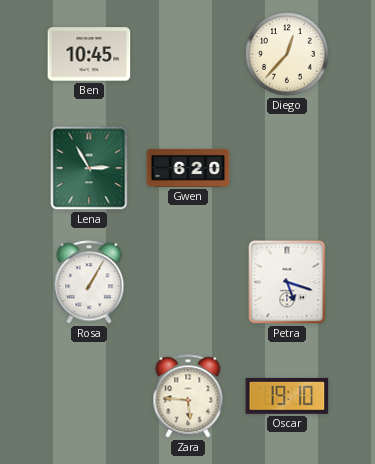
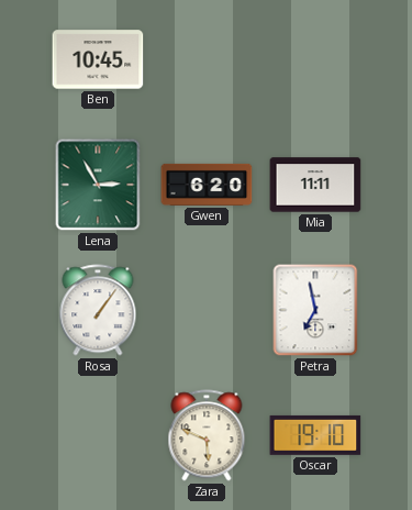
Diego: 12:37 -> none
Mia: none -> 11:11
Rosa: 1:05 -> 1:06
Petra: 5:18 -> 6:58
Zara: 5:46 -> 5:49
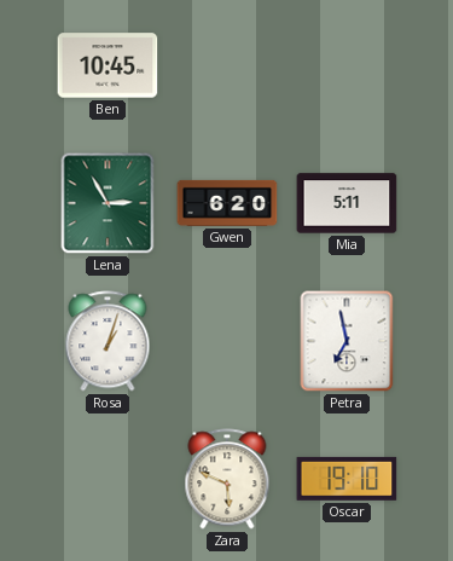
Mia: 11:11 -> 5:11
Rosa: 1:06 -> 1:03
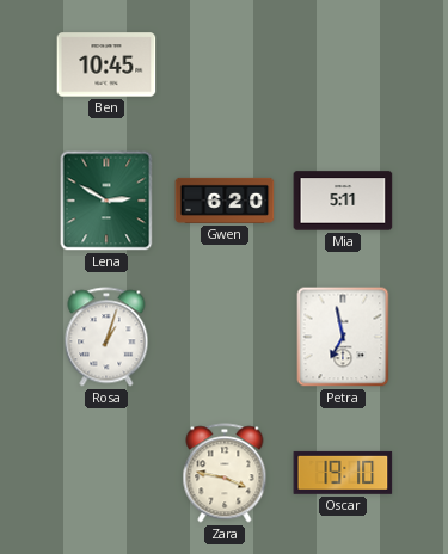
Lena: 2:55 -> 2:50
Zara: 5:49 -> 3:47
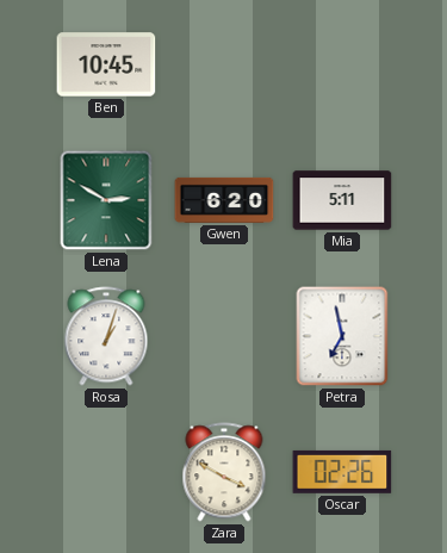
Zara: 3:47 -> 3:50
Oscar: 19:10 -> 02:26
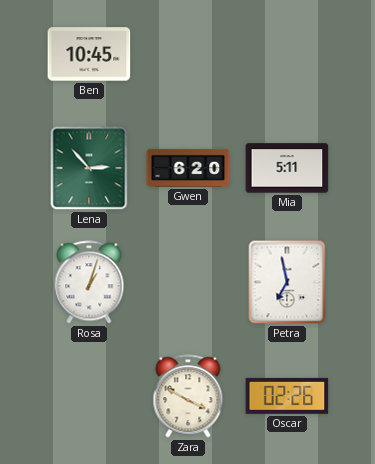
Lena: 2:50 -> 2:53
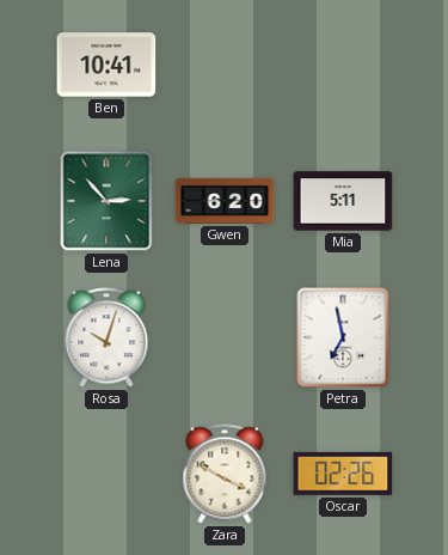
Ben: 10:45 -> 10:41
Rosa: 1:03 -> 10:03
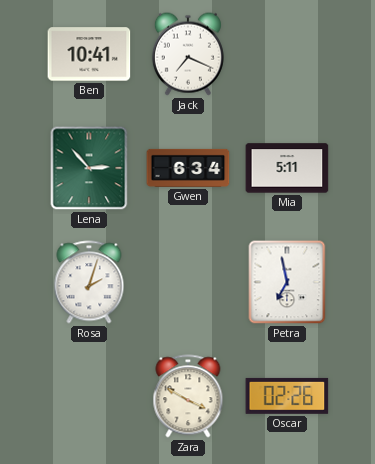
Jack: none -> 7:19
Gwen: 6:20 -> 6:34
Rosa: 10:03 -> 2:03
